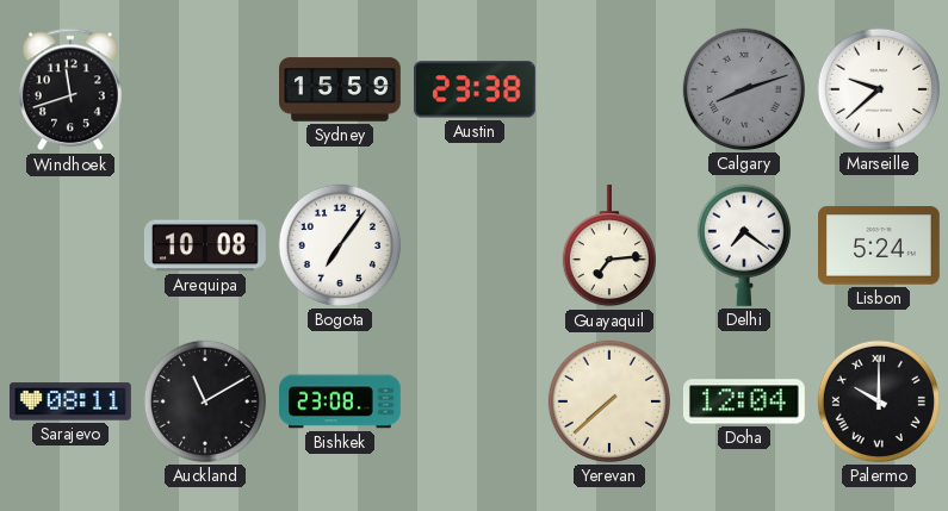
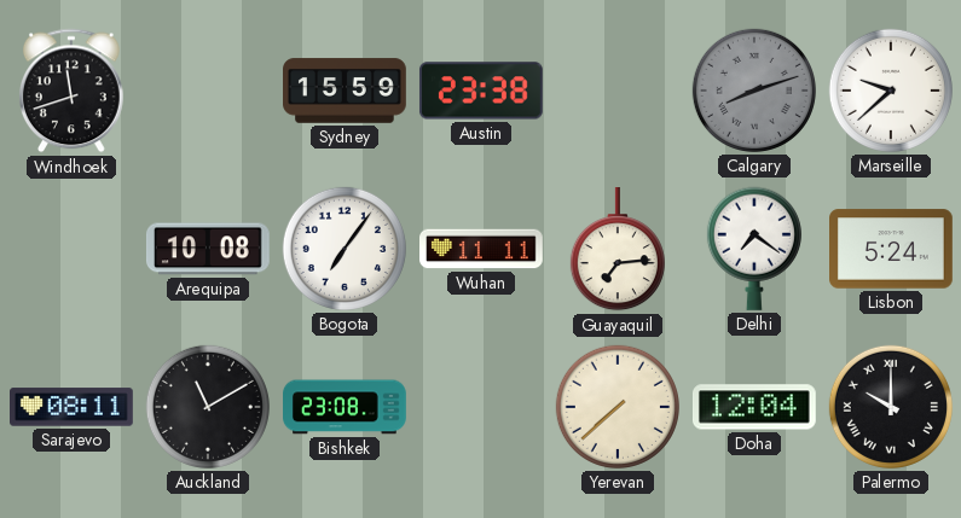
Wuhan: none -> 11:11
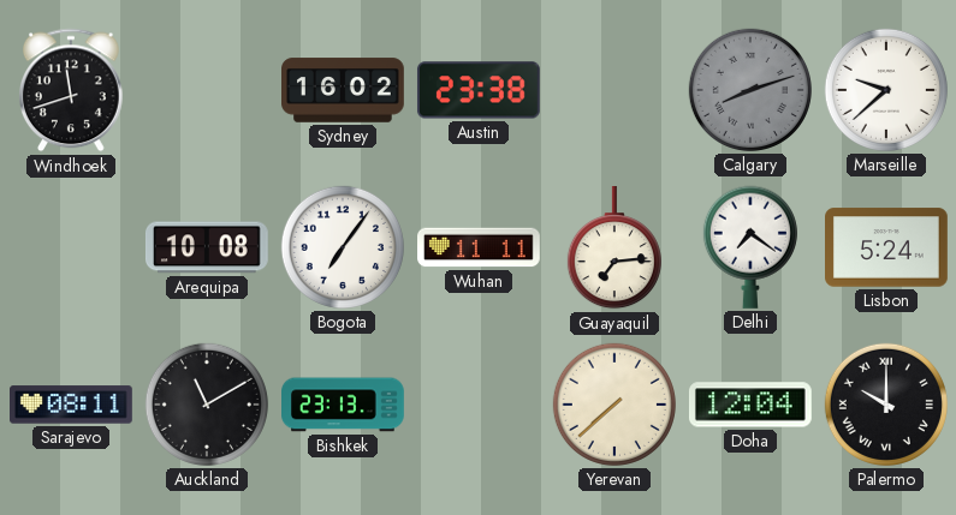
Sydney: 15:59 -> 16:02
Bishkek: 23:08 -> 23:13
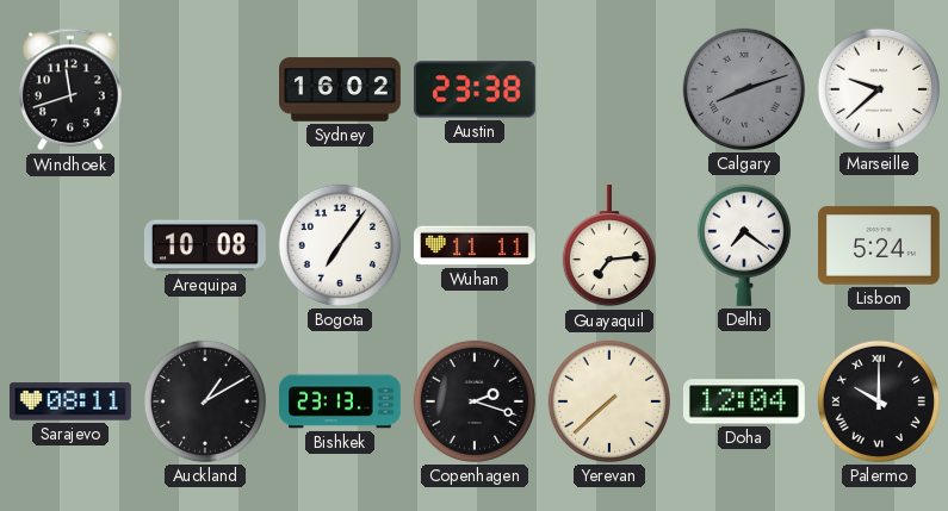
Auckland: 11:10 -> 1:10
Copenhagen: none -> 2:18
